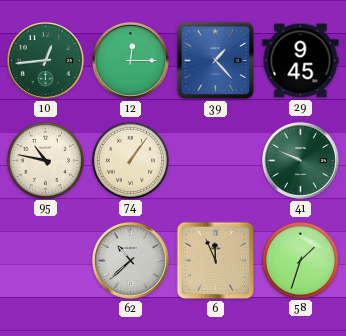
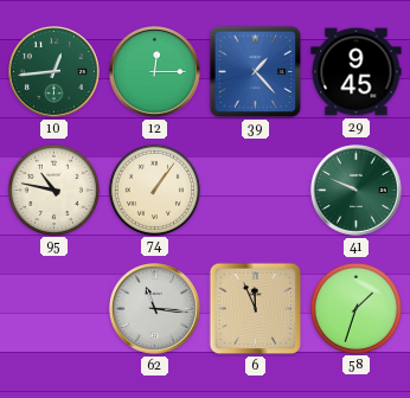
62: 10:38 -> 11:16
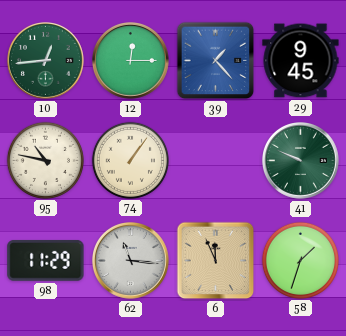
98: none -> 11:29
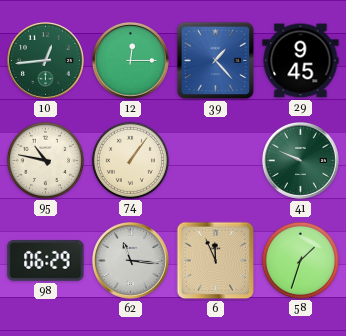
98: 11:29 -> 06:29
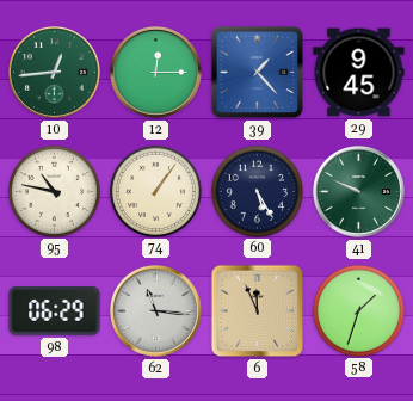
60: none -> 5:25
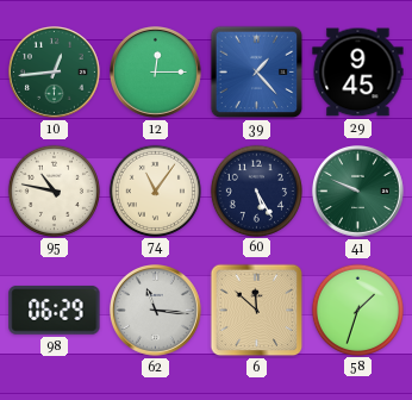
74: 1:06 -> 11:06
6: 11:56 -> 11:52
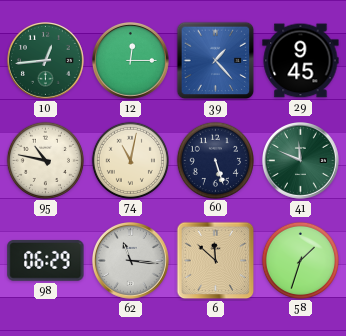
74: 11:06 -> 11:02
60: 5:25 -> 5:27
41: 9:49 -> 11:49
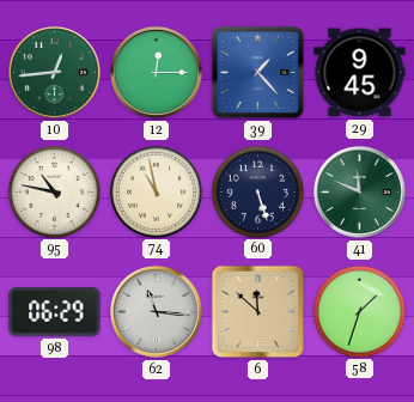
74: 11:02 -> 10:58
